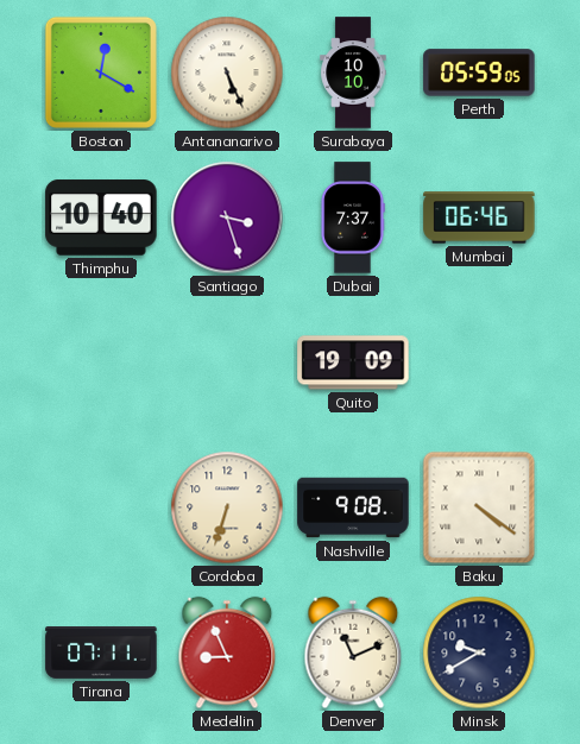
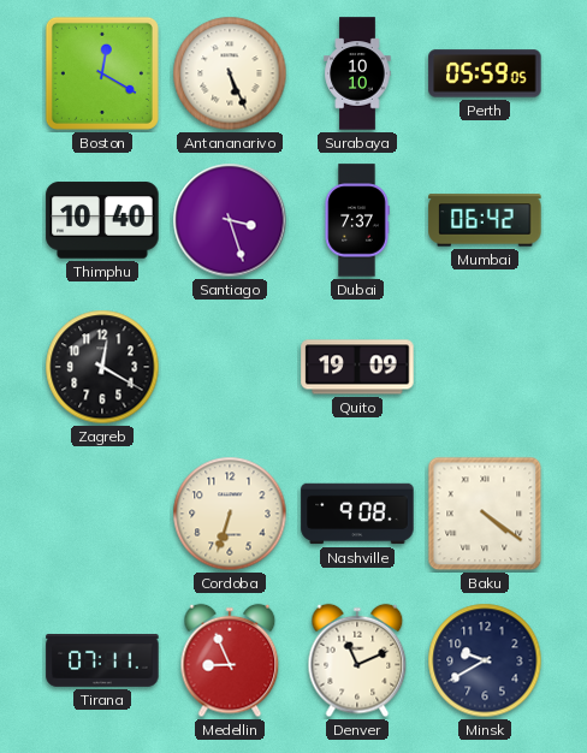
Mumbai: 06:46 -> 06:42
Zagreb: none -> 12:20
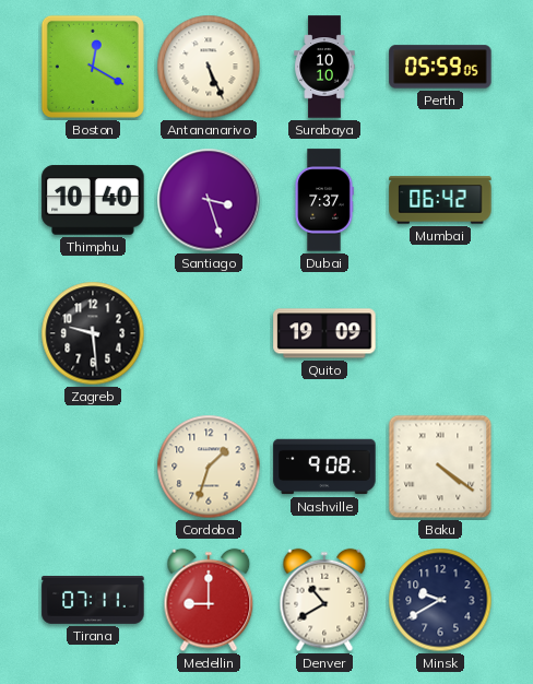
Zagreb: 12:20 -> 9:29
Cordoba: 6:33 -> 1:33
Medellin: 8:56 -> 9:00
Denver: 11:11 -> 10:40
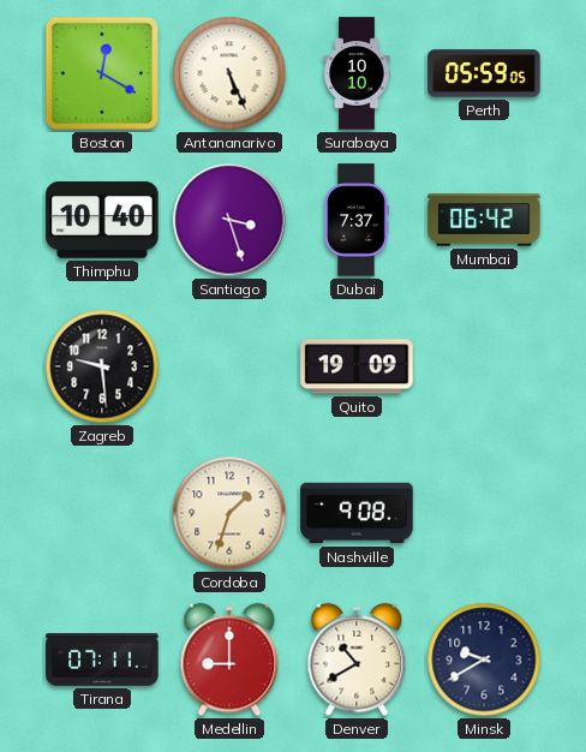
Baku: 4:21 -> none
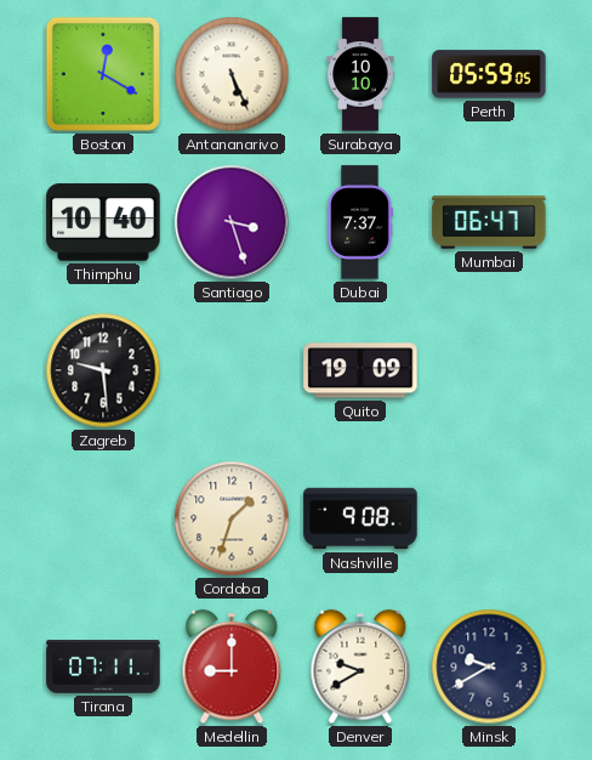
Mumbai: 06:42 -> 06:47
Denver: 10:40 -> 9:40
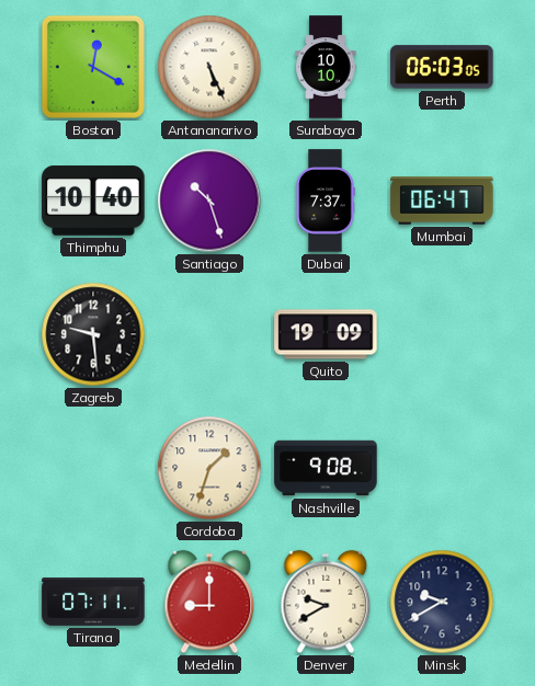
Perth: 05:59 -> 06:03
Santiago: 3:27 -> 10:27
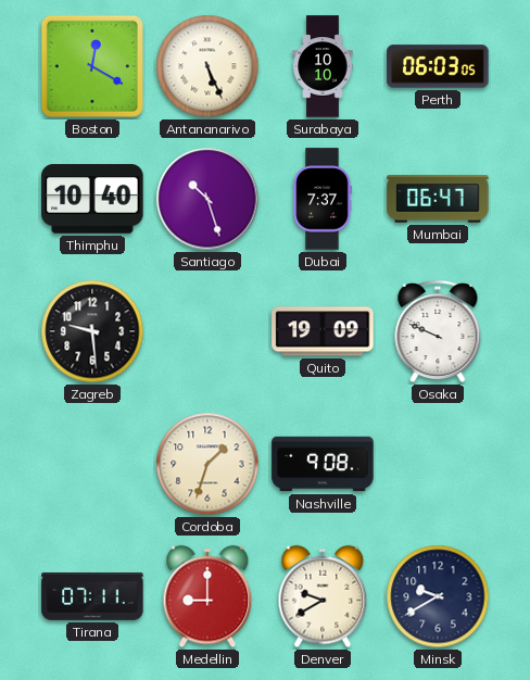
Osaka: none -> 9:49
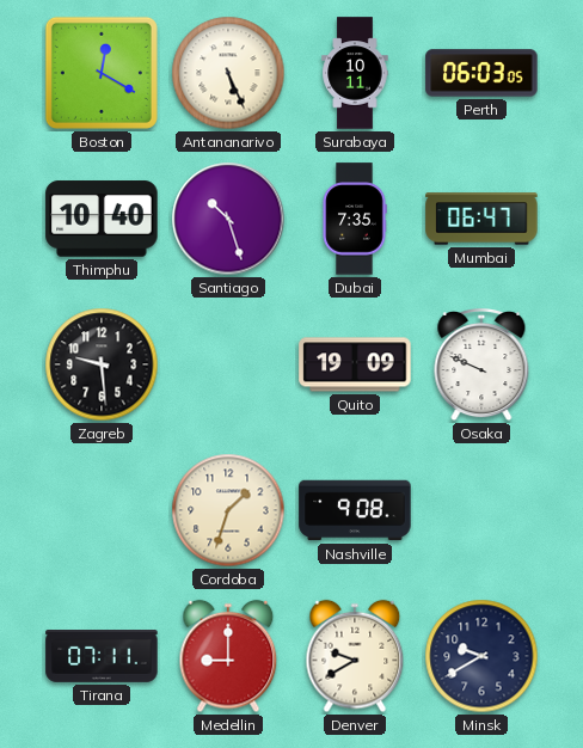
Surabaya: 10:10 -> 10:11
Dubai: 7:37 -> 7:35
